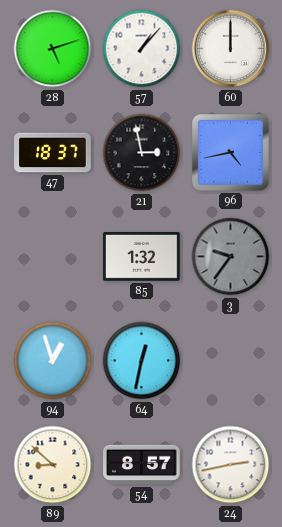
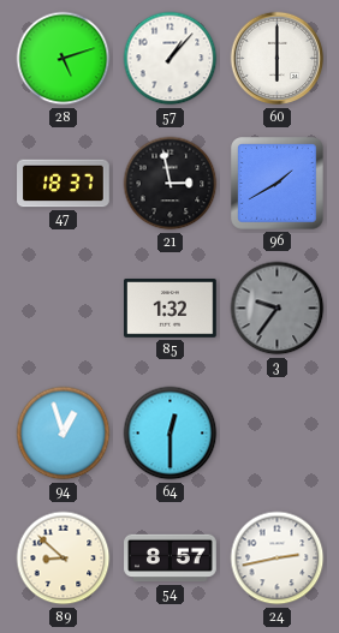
60: 12:00 -> 6:00
96: 4:43 -> 1:40
64: 12:32 -> 12:30
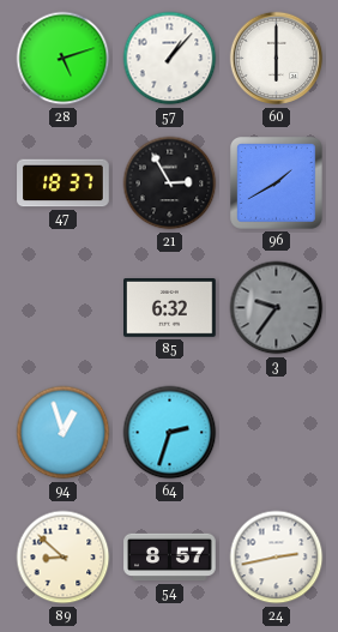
21: 2:58 -> 2:55
85: 1:32 -> 6:32
64: 12:30 -> 2:33
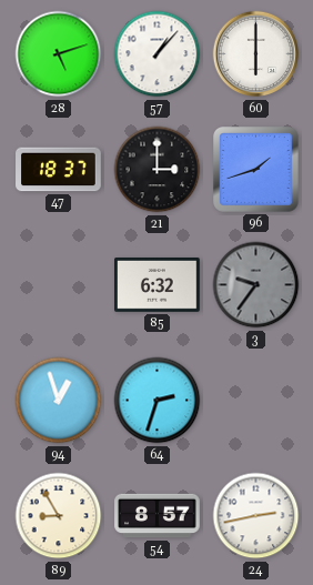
21: 2:55 -> 3:00
96: 1:40 -> 1:42
89: 8:52 -> 8:55
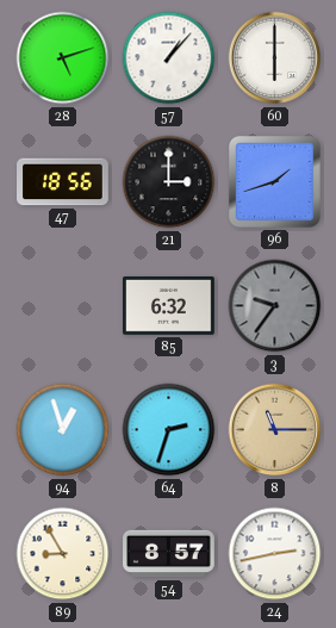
47: 18:37 -> 18:56
8: none -> 11:15
